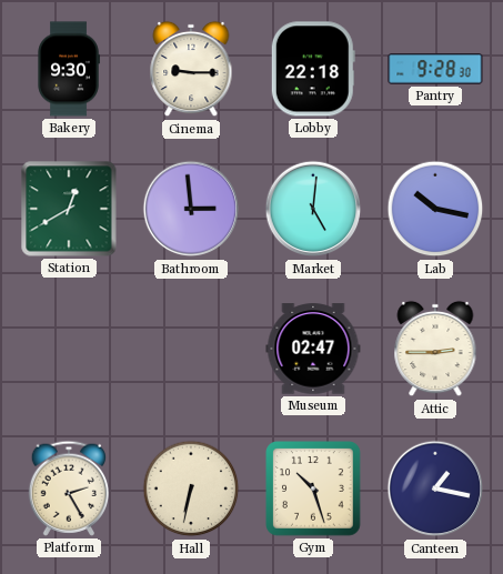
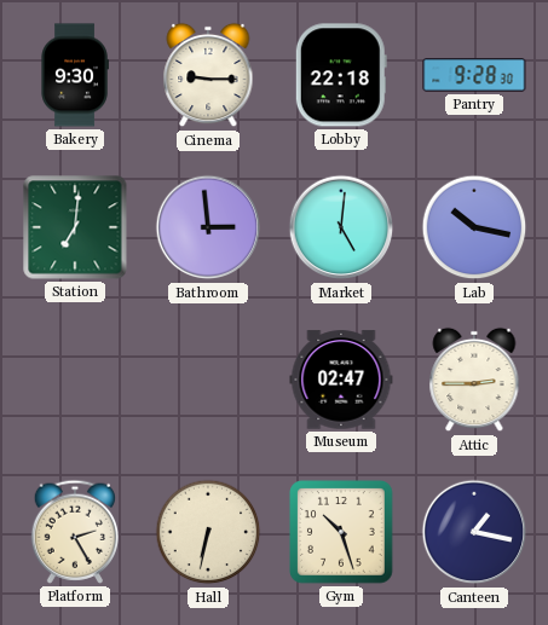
Station: 12:40 -> 7:01
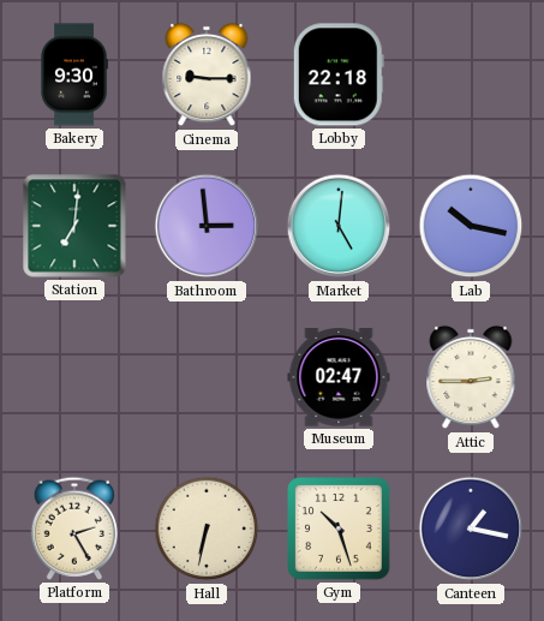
Pantry: 9:28 -> none
